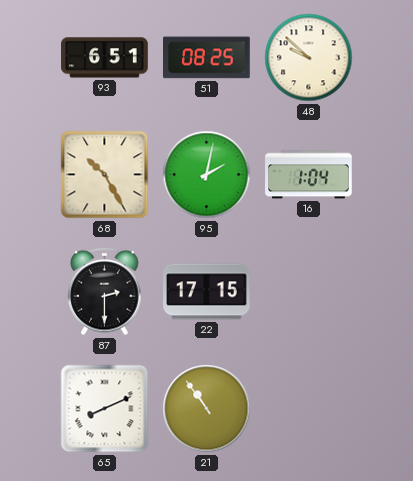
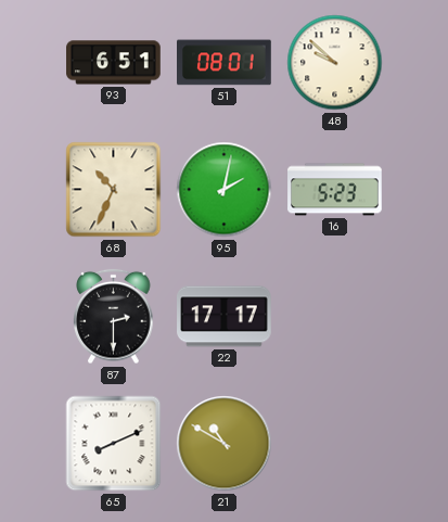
51: 08:25 -> 08:01
68: 10:25 -> 10:34
16: 1:04 -> 5:23
22: 17:15 -> 17:17
21: 10:54 -> 10:50
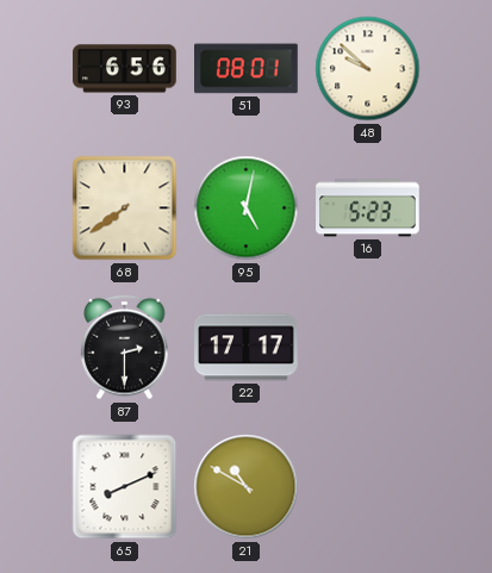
93: 6:51 -> 6:56
68: 10:34 -> 7:39
95: 2:02 -> 5:02
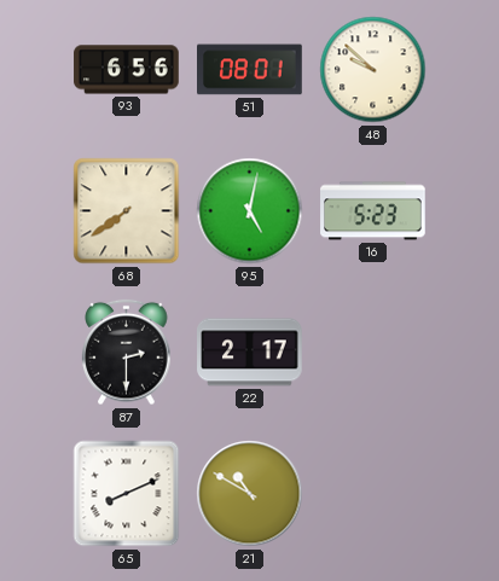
22: 17:17 -> 2:17
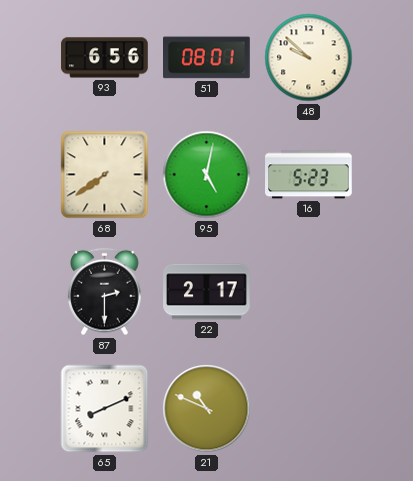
21: 10:50 -> 10:49
